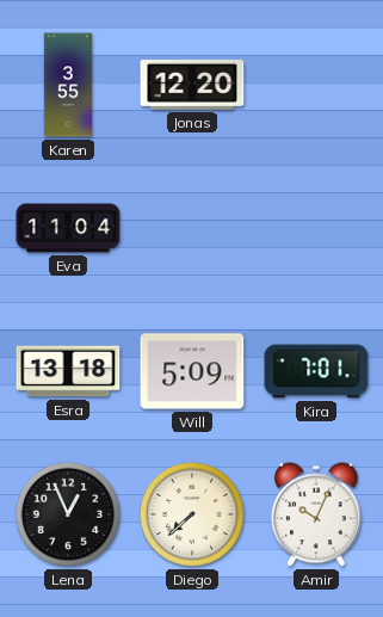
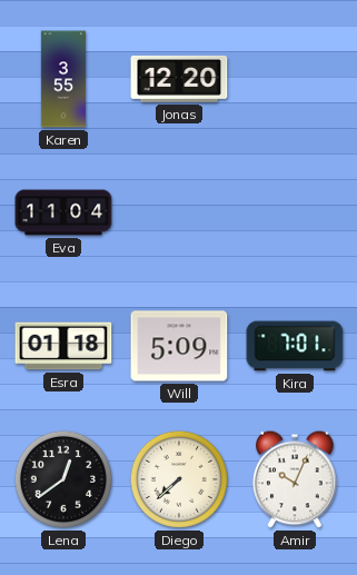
Esra: 13:18 -> 01:18
Lena: 12:56 -> 12:39
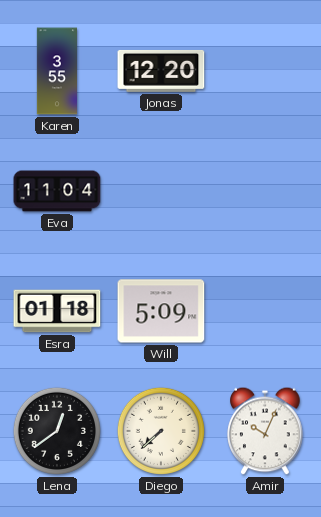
Kira: 7:01 -> none
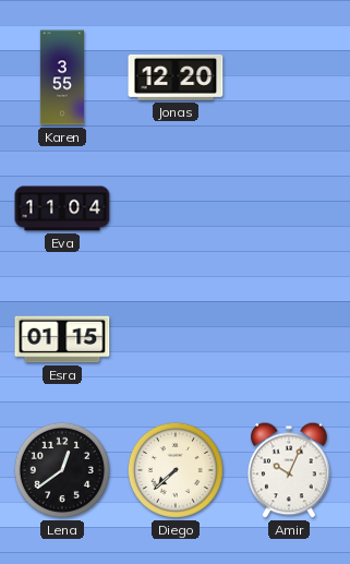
Esra: 01:18 -> 01:15
Will: 5:09 -> none
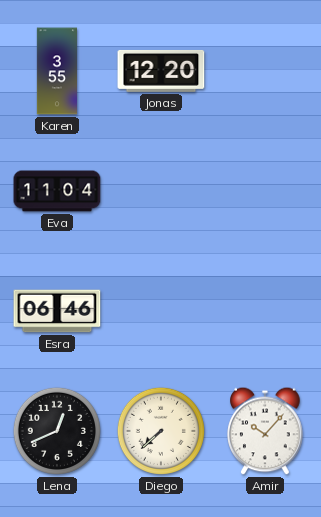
Esra: 01:15 -> 06:46
Lena: 12:39 -> 12:41
Amir: 10:04 -> 10:07
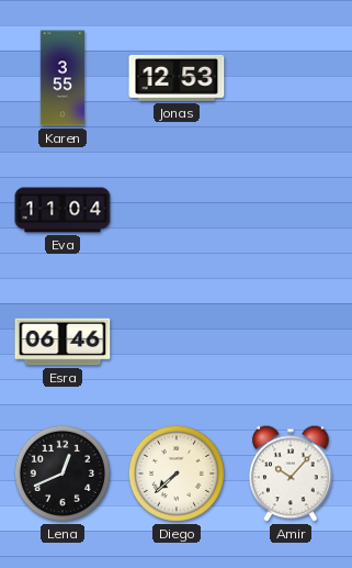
Jonas: 12:20 -> 12:53
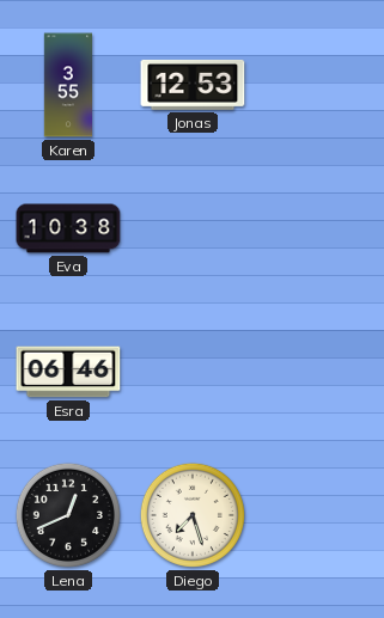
Eva: 11:04 -> 10:38
Diego: 7:38 -> 7:27
Amir: 10:07 -> none
